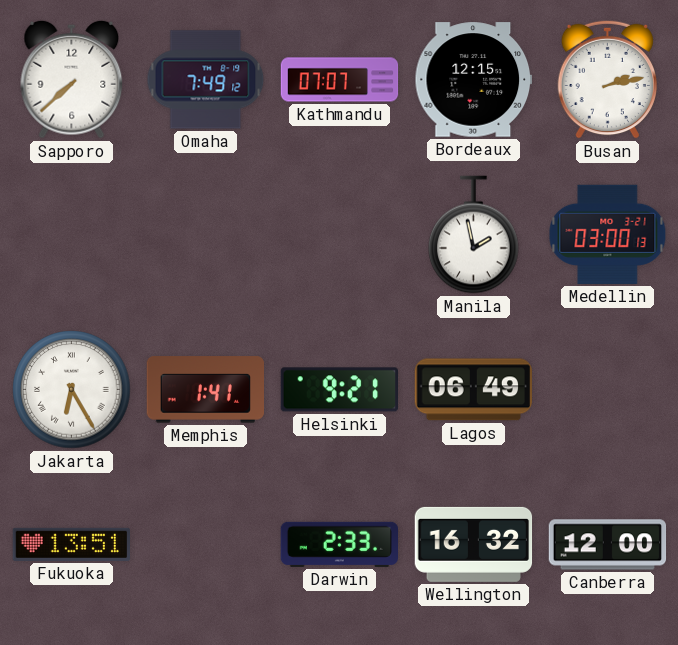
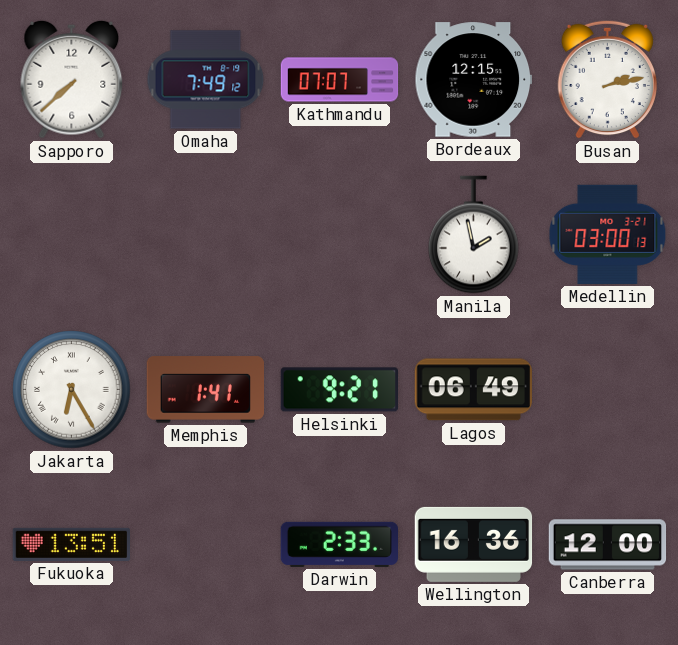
Wellington: 16:32 -> 16:36
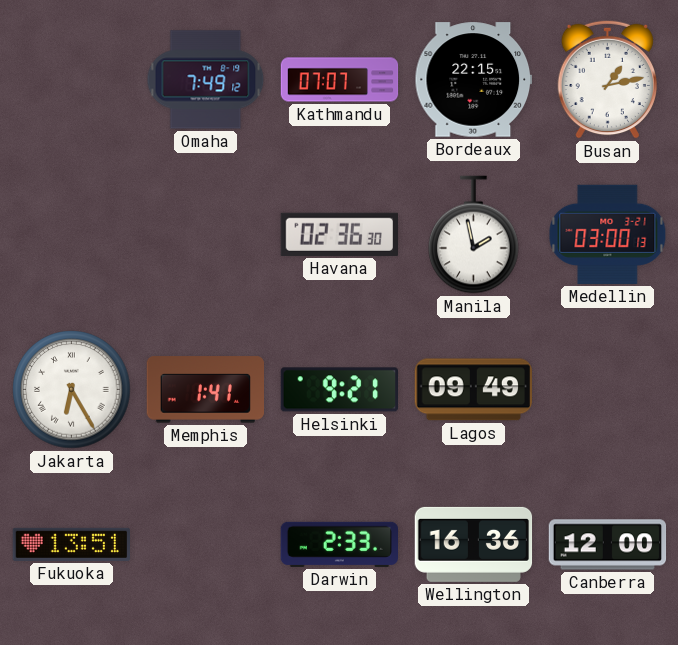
Sapporo: 7:38 -> none
Bordeaux: 12:15 -> 22:15
Busan: 2:13 -> 1:13
Havana: none -> 02:36
Lagos: 06:49 -> 09:49
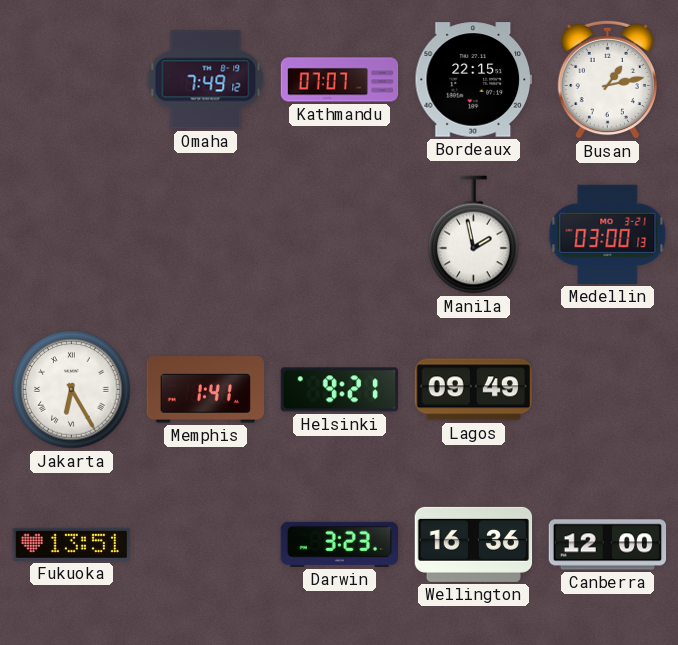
Havana: 02:36 -> none
Darwin: 2:33 -> 3:23
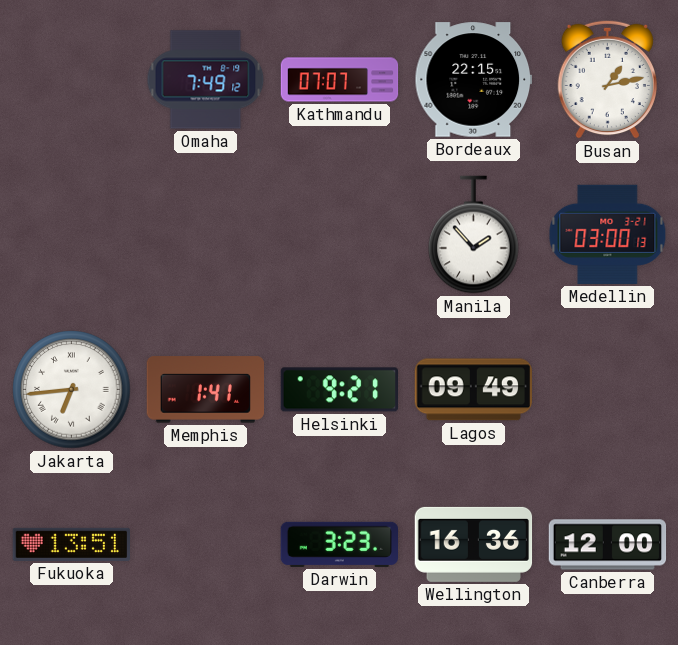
Manila: 1:58 -> 1:53
Jakarta: 6:25 -> 6:44
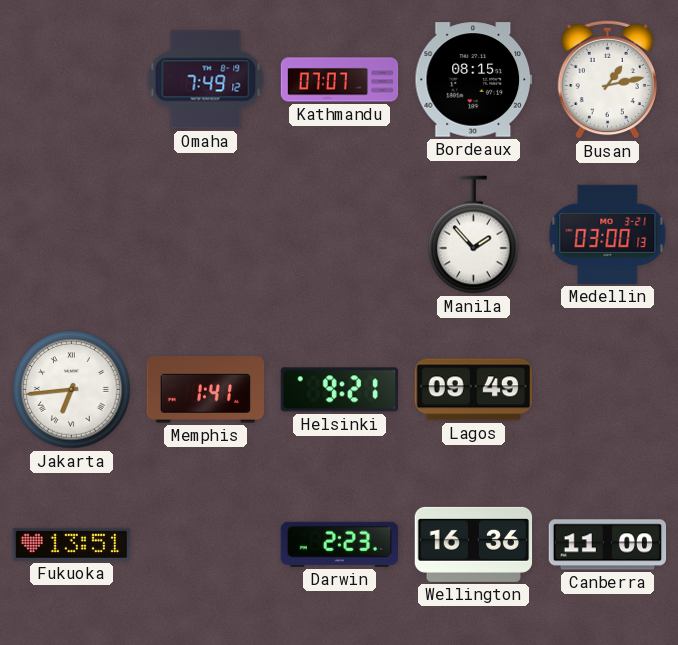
Bordeaux: 22:15 -> 08:15
Darwin: 3:23 -> 2:23
Canberra: 12:00 -> 11:00
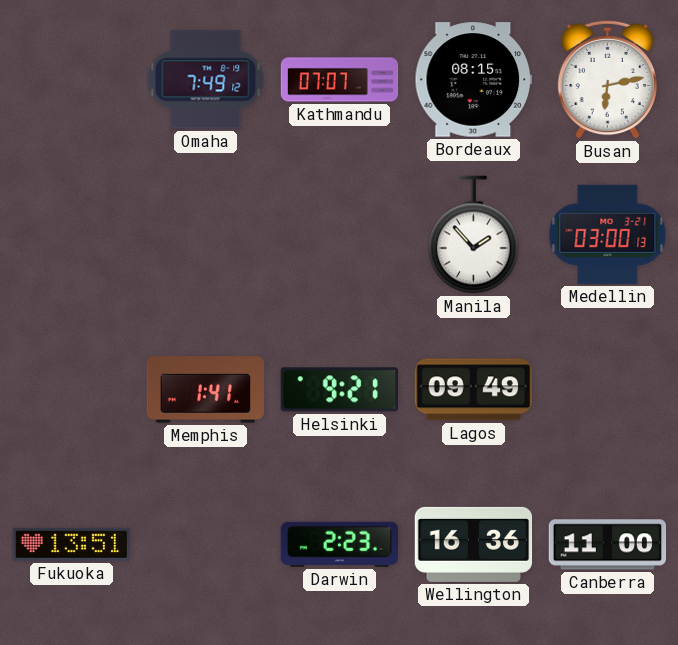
Busan: 1:13 -> 6:13
Jakarta: 6:44 -> none
